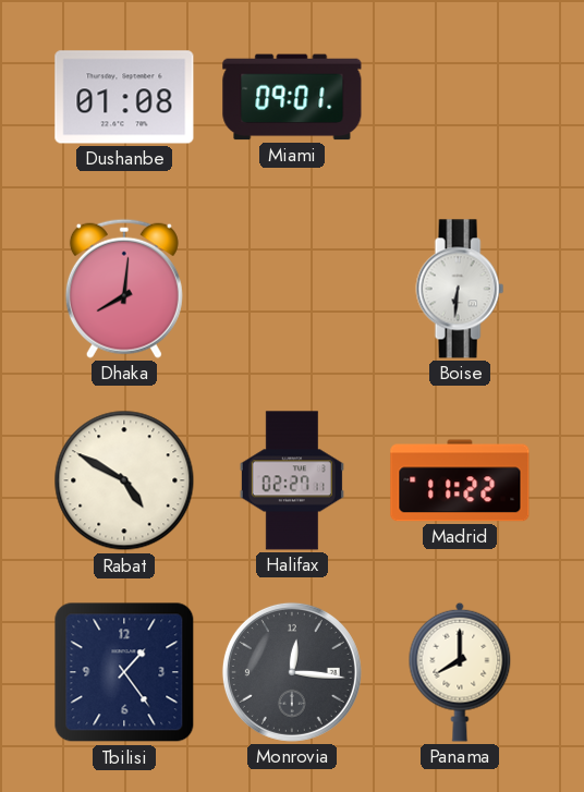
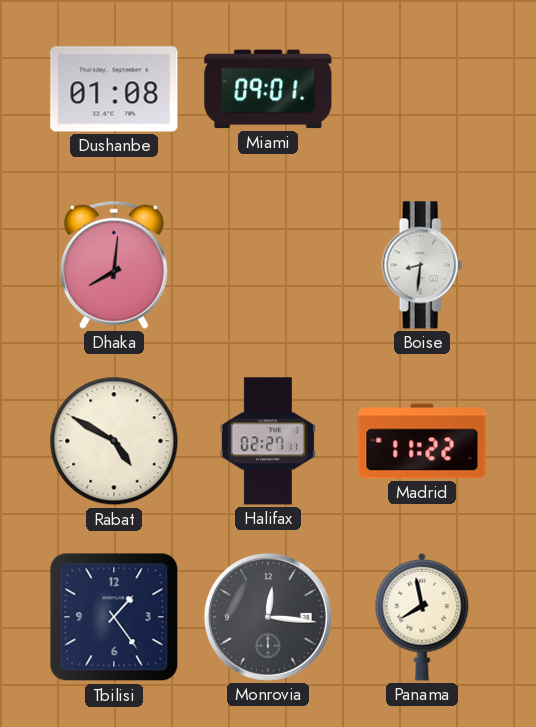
Boise: 6:31 -> 8:31
Panama: 8:00 -> 7:58
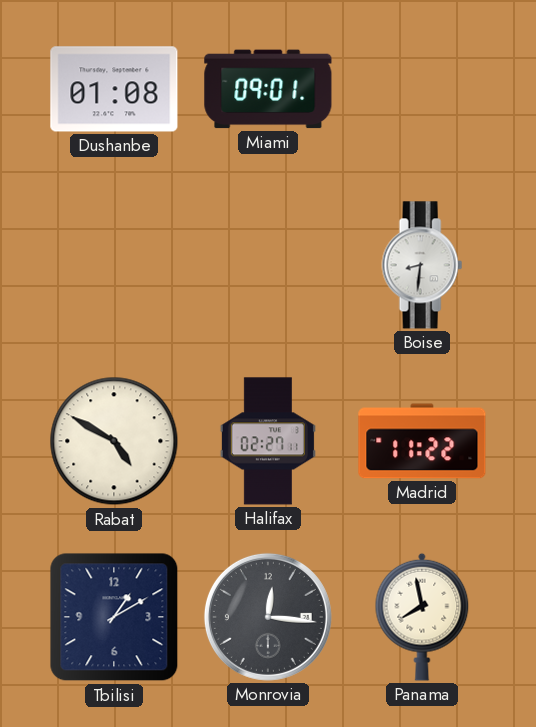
Dhaka: 8:01 -> none
Tbilisi: 1:24 -> 1:10
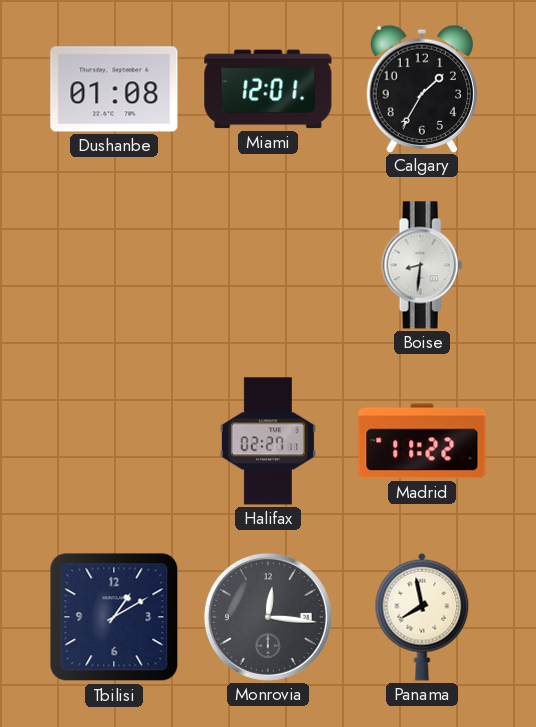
Miami: 09:01 -> 12:01
Calgary: none -> 1:35
Rabat: 4:50 -> none
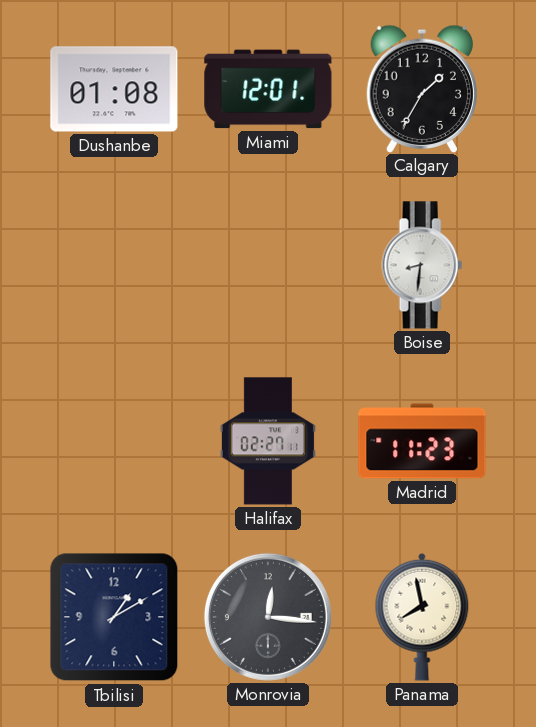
Madrid: 11:22 -> 11:23
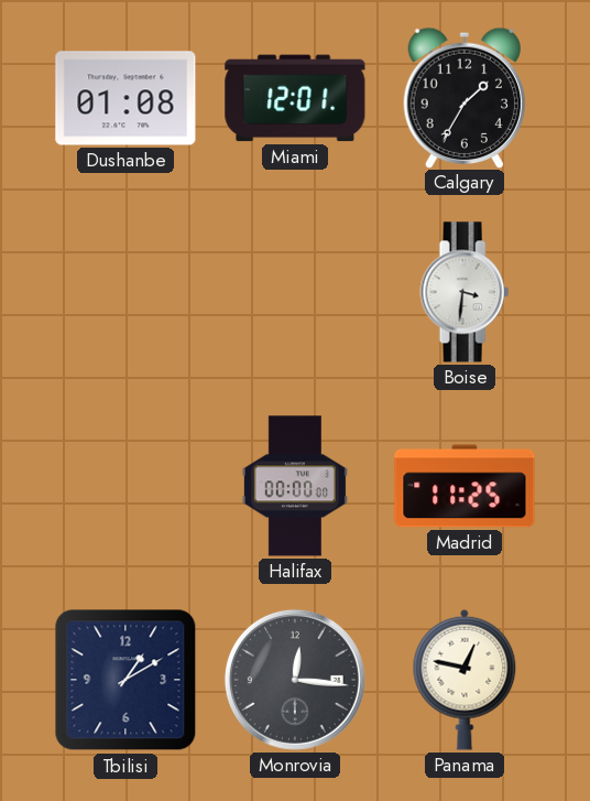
Boise: 8:31 -> 3:31
Halifax: 02:27 -> 00:00
Madrid: 11:23 -> 11:25
Panama: 7:58 -> 12:47
